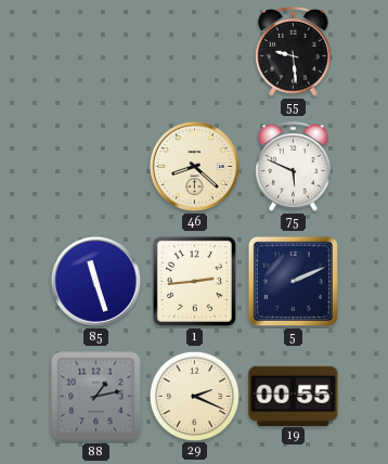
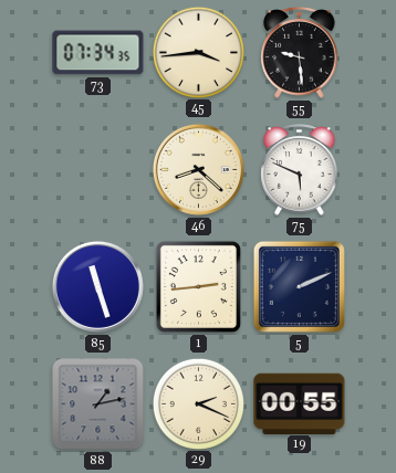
73: none -> 07:34
45: none -> 3:44
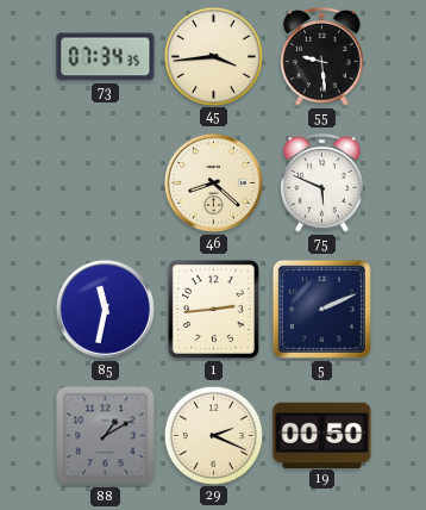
85: 11:27 -> 11:32
88: 1:13 -> 1:10
19: 00:55 -> 00:50
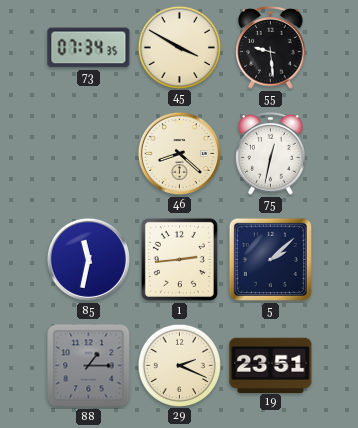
45: 3:44 -> 3:50
75: 5:49 -> 12:32
5: 2:11 -> 2:08
88: 1:10 -> 1:15
19: 00:50 -> 23:51
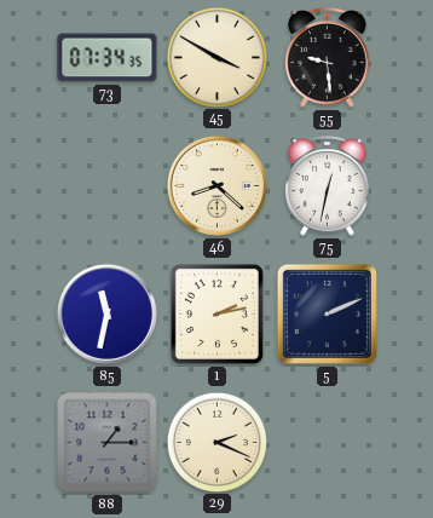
1: 2:44 -> 2:13
5: 2:08 -> 2:11
19: 23:51 -> none
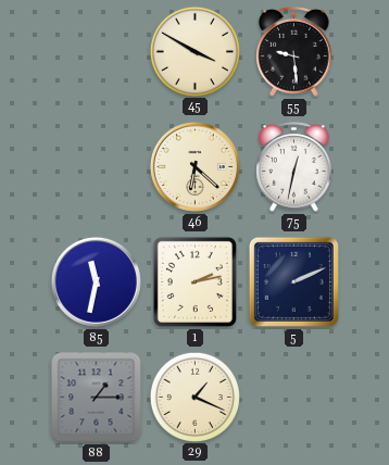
73: 07:34 -> none
46: 8:22 -> 6:22
29: 2:19 -> 1:19
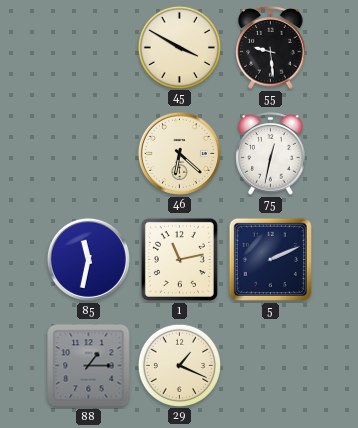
1: 2:13 -> 11:13
